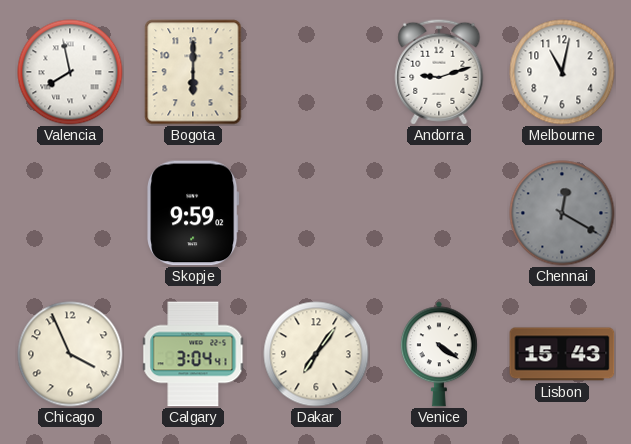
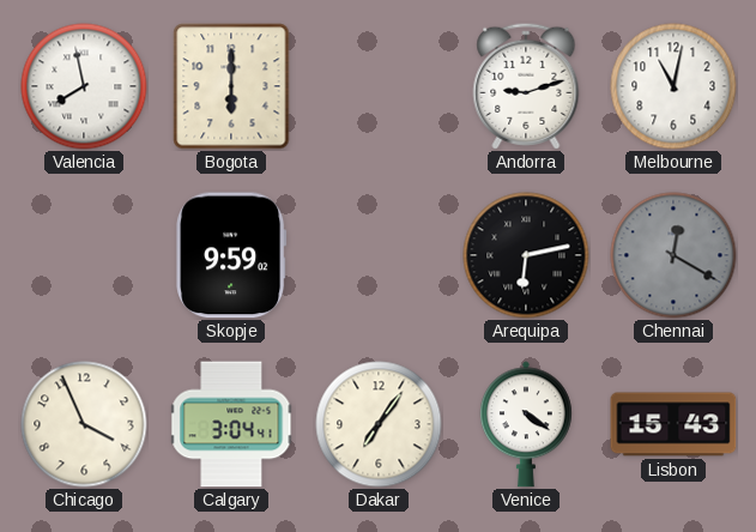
Arequipa: none -> 6:13
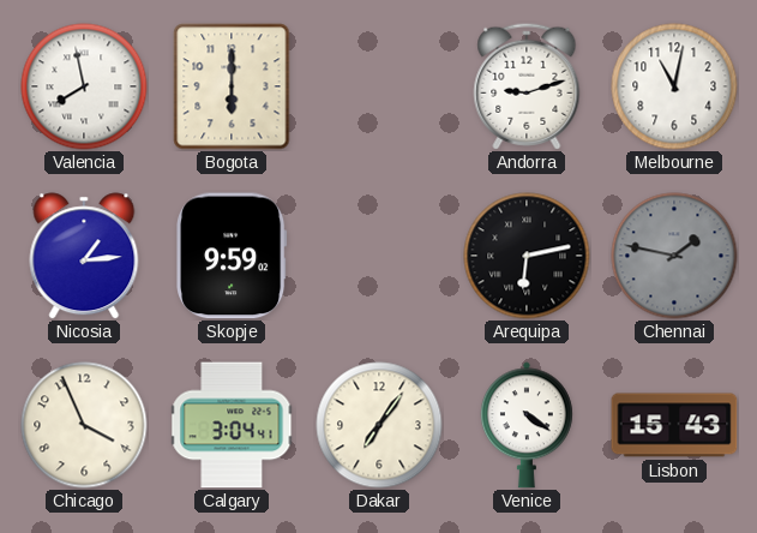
Nicosia: none -> 1:14
Chennai: 12:20 -> 1:47
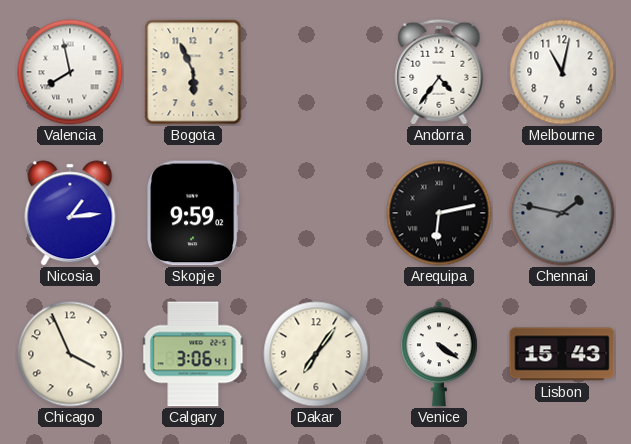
Bogota: 6:00 -> 5:56
Andorra: 9:12 -> 4:36
Calgary: 3:04 -> 3:06
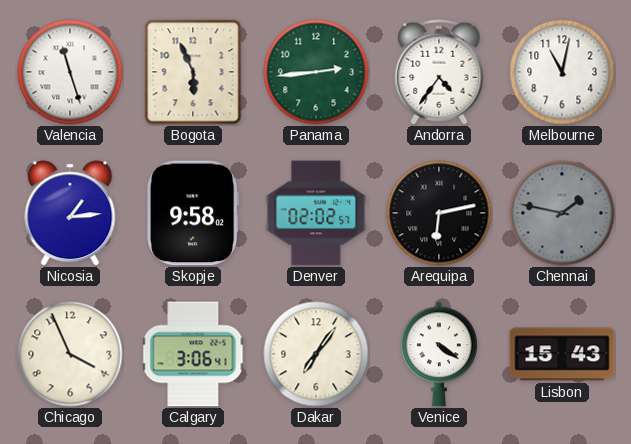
Valencia: 7:58 -> 11:27
Panama: none -> 2:44
Skopje: 9:59 -> 9:58
Denver: none -> 02:02
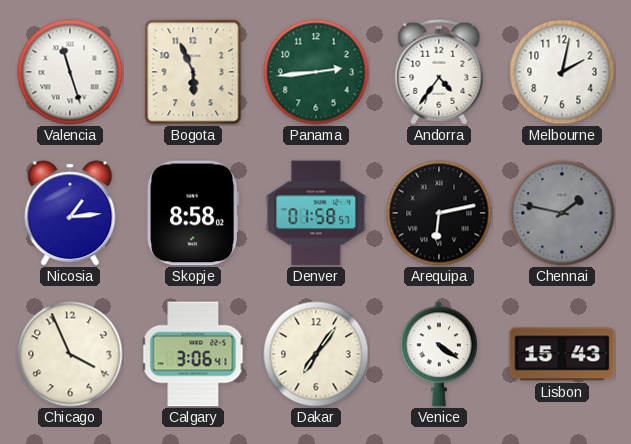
Melbourne: 11:02 -> 2:02
Skopje: 9:58 -> 8:58
Denver: 02:02 -> 01:58
